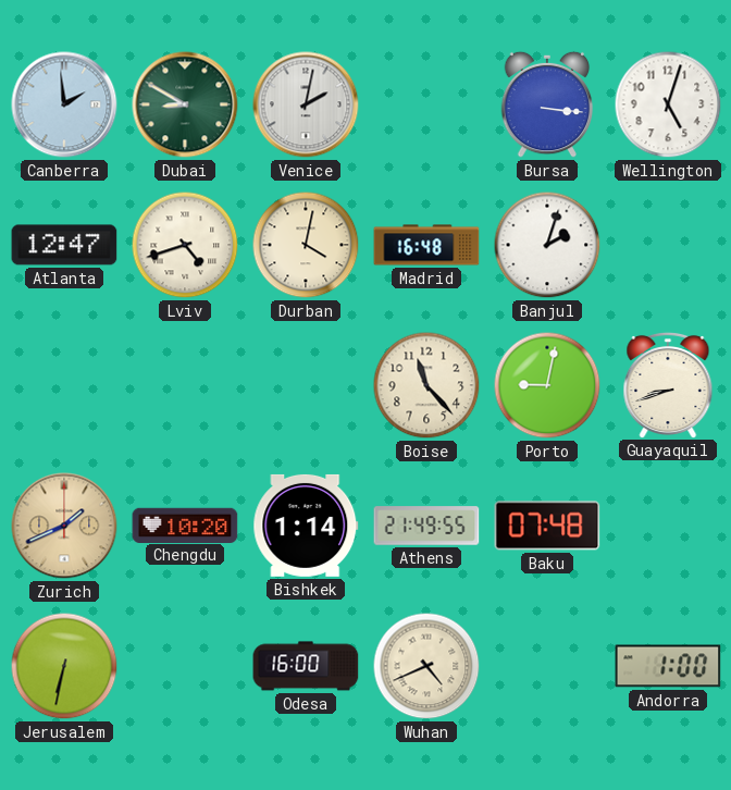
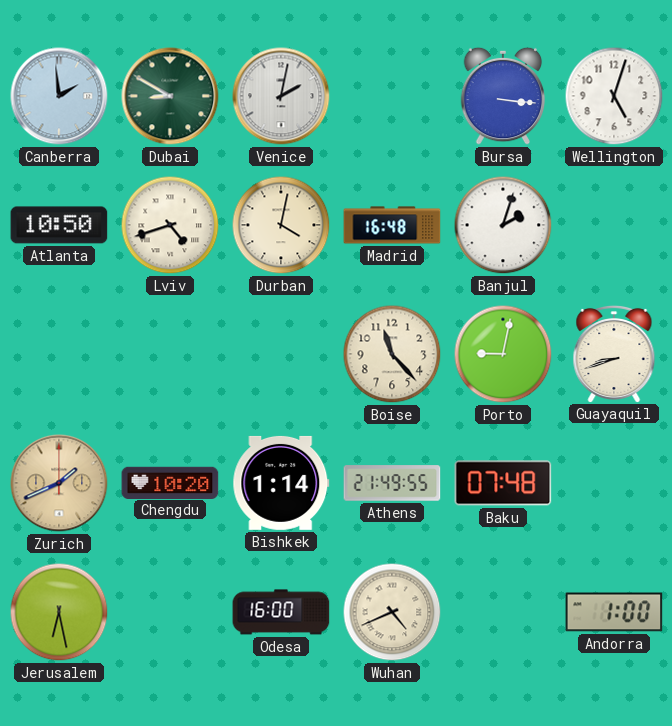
Atlanta: 12:47 -> 10:50
Jerusalem: 6:32 -> 6:28
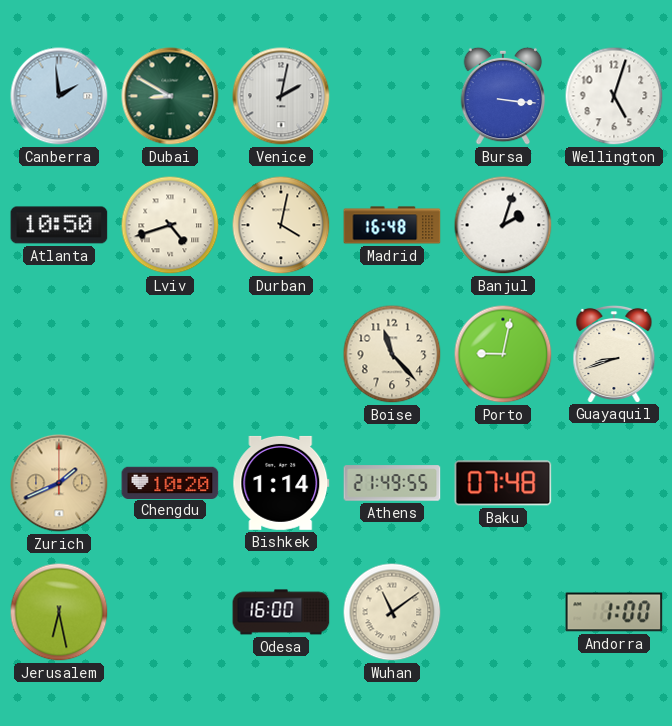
Wuhan: 4:41 -> 11:09
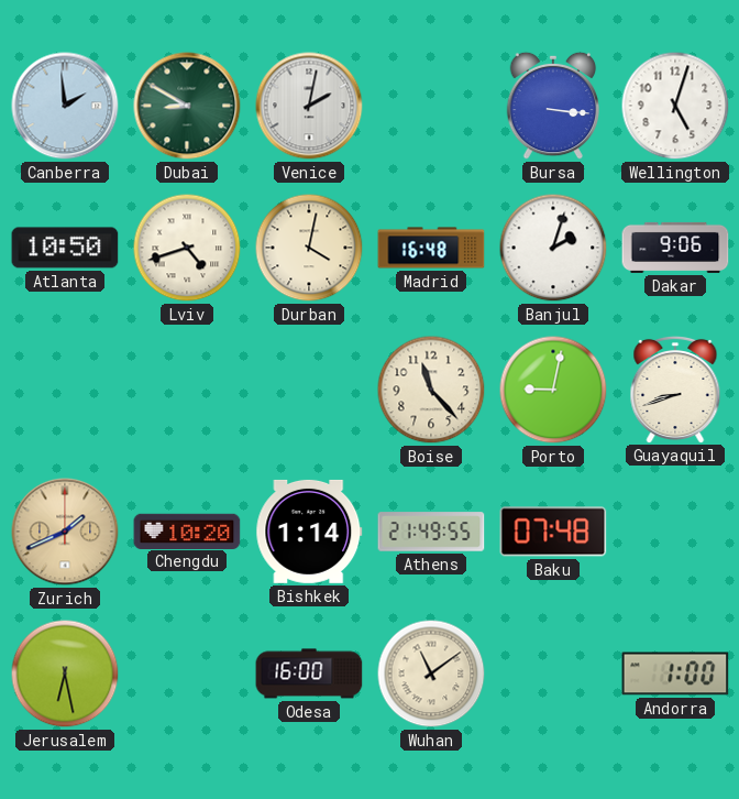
Dakar: none -> 9:06
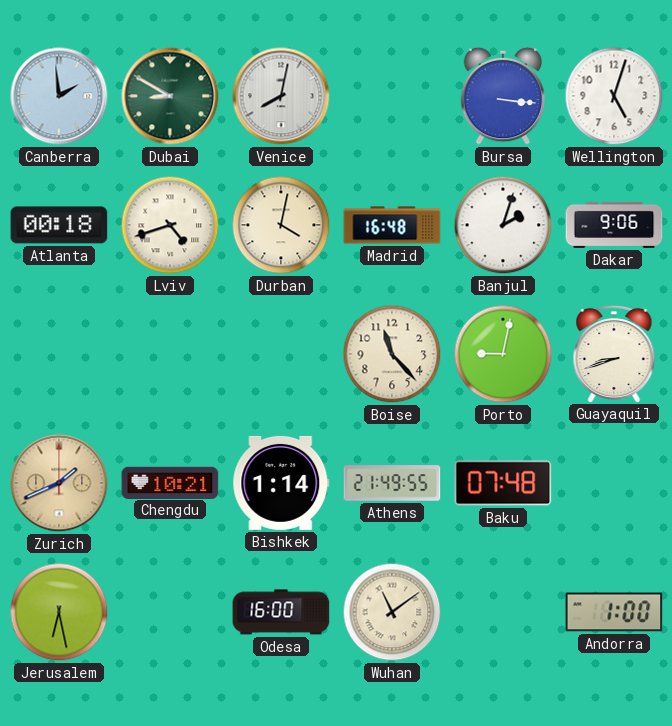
Venice: 2:02 -> 8:02
Atlanta: 10:50 -> 00:18
Chengdu: 10:20 -> 10:21
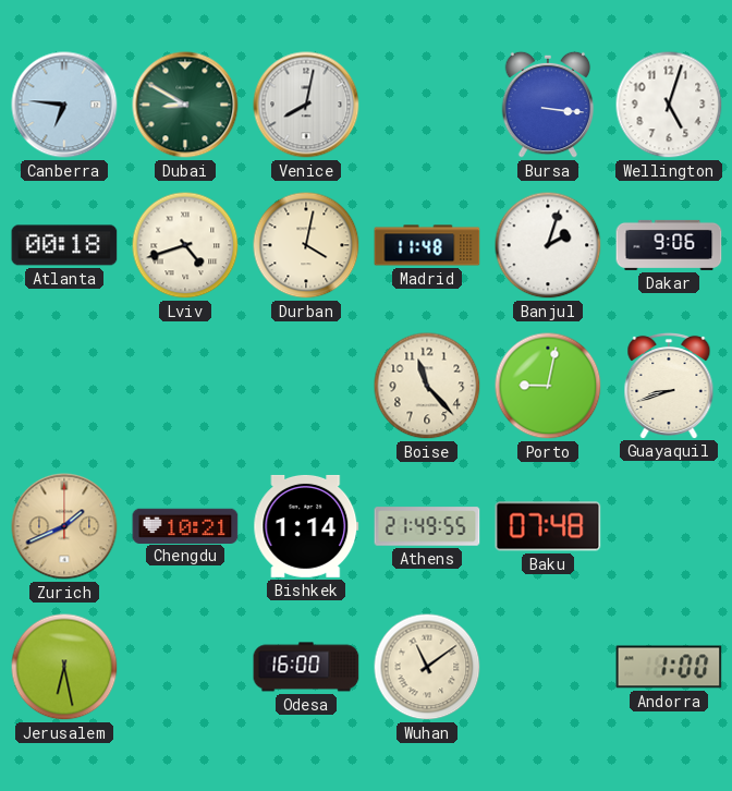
Canberra: 1:59 -> 6:46
Madrid: 16:48 -> 11:48
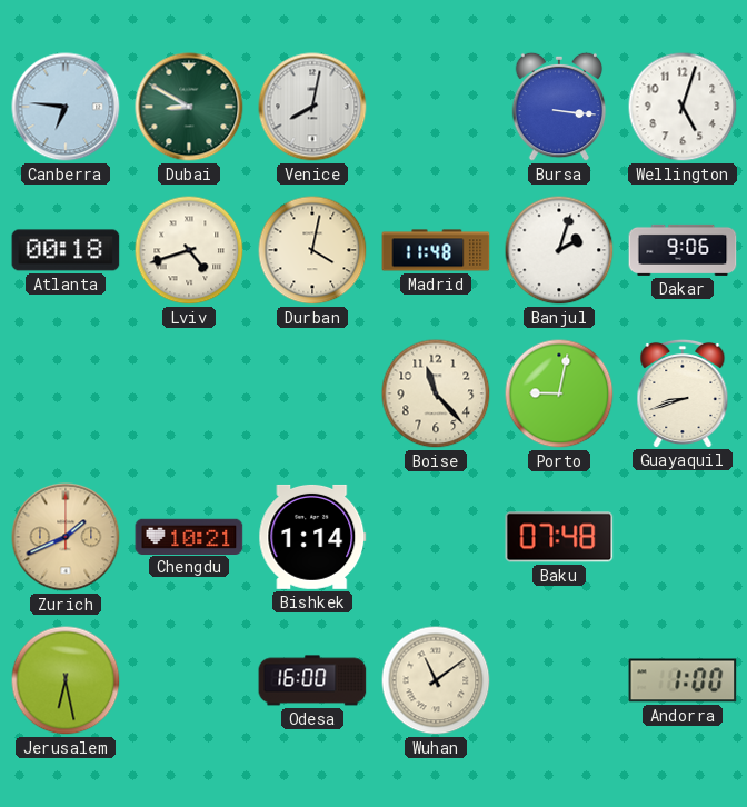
Athens: 21:49 -> none
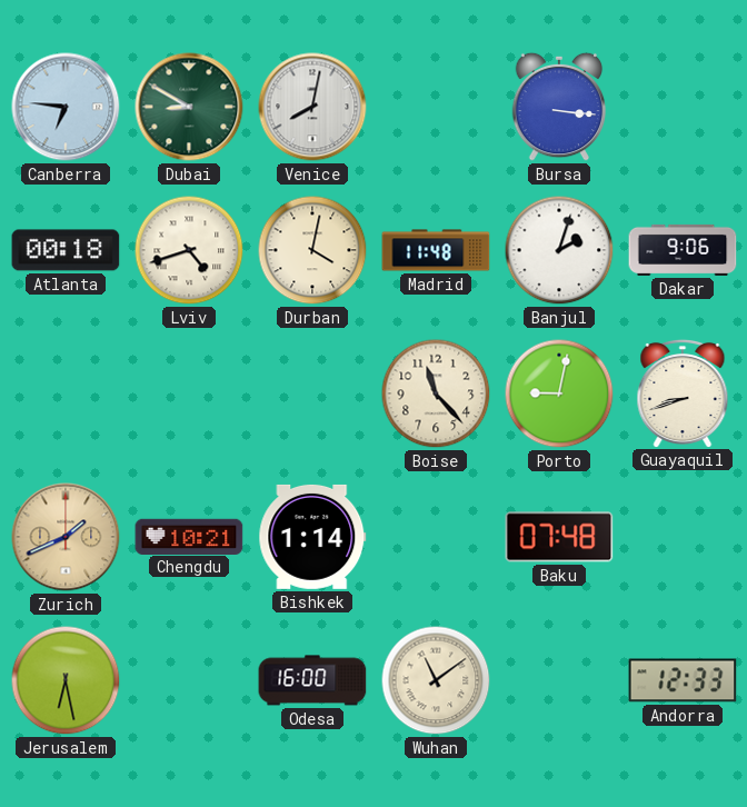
Wellington: 5:03 -> none
Andorra: 1:00 -> 12:33
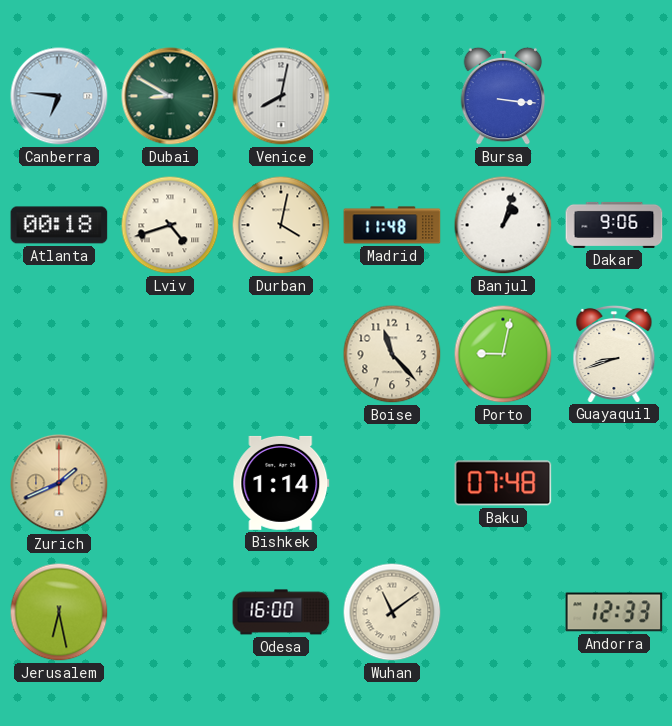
Banjul: 2:03 -> 1:03
Chengdu: 10:21 -> none
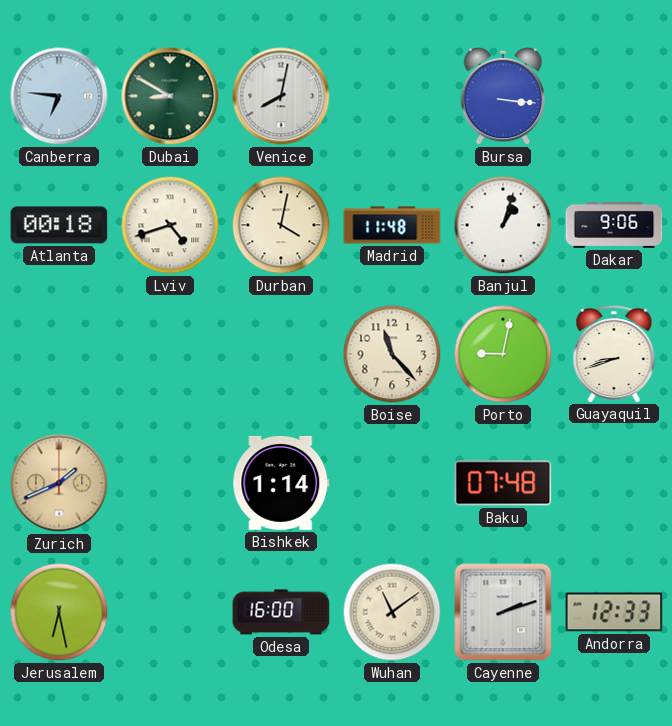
Cayenne: none -> 2:12
